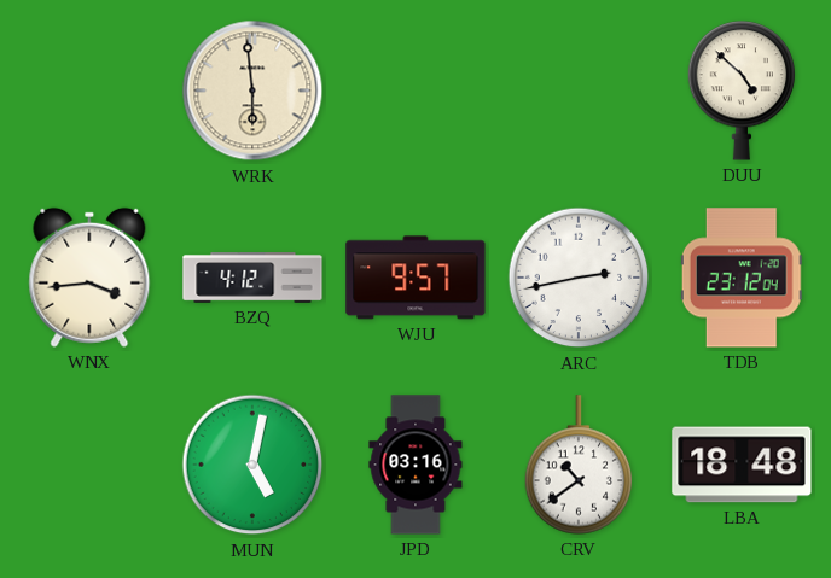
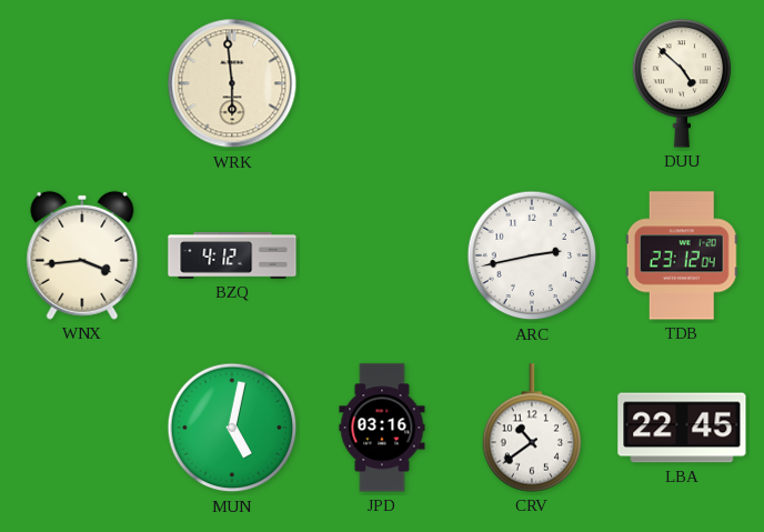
WJU: 9:57 -> none
LBA: 18:48 -> 22:45
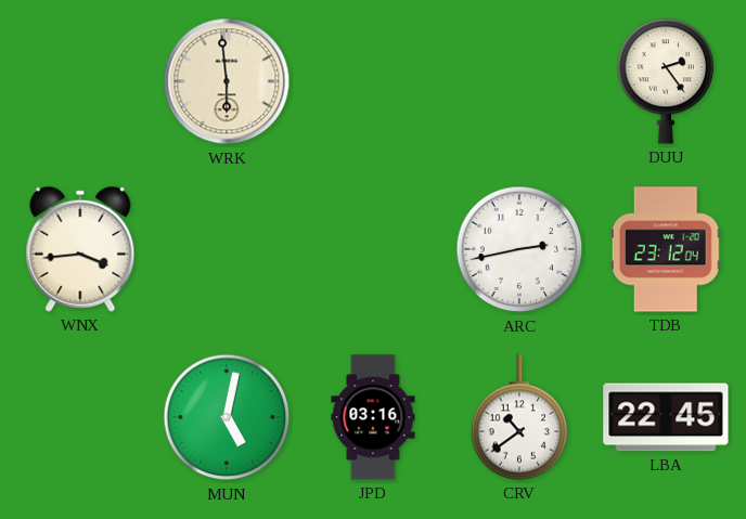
DUU: 4:52 -> 2:24
BZQ: 4:12 -> none
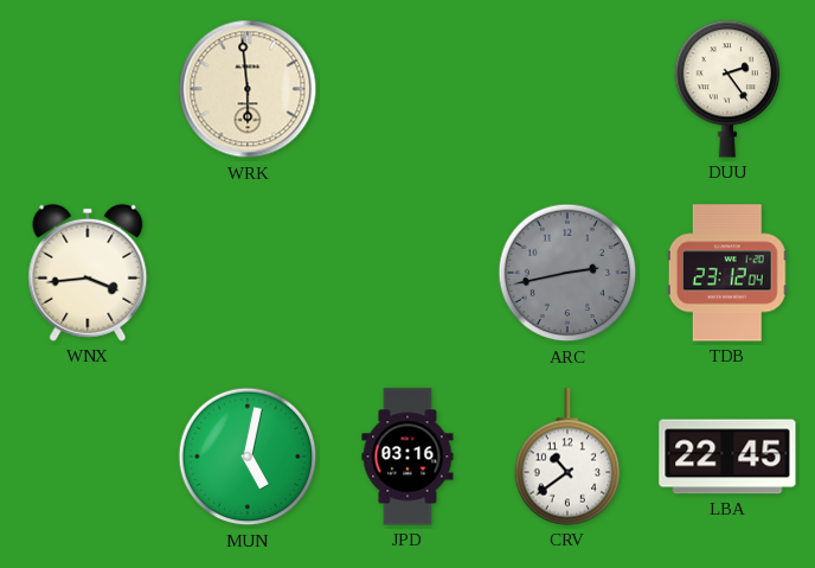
ARC dial: white -> grey
